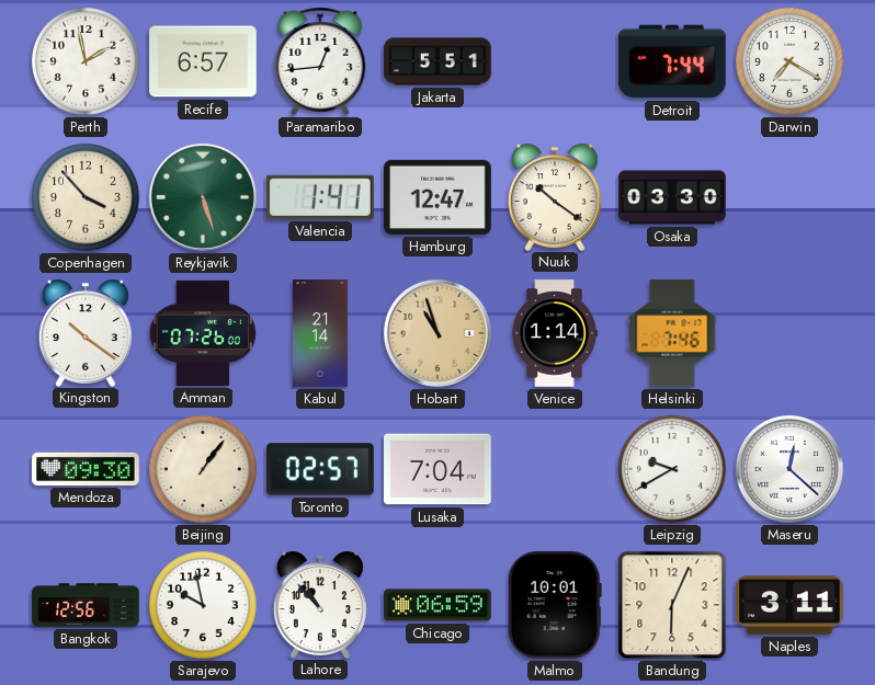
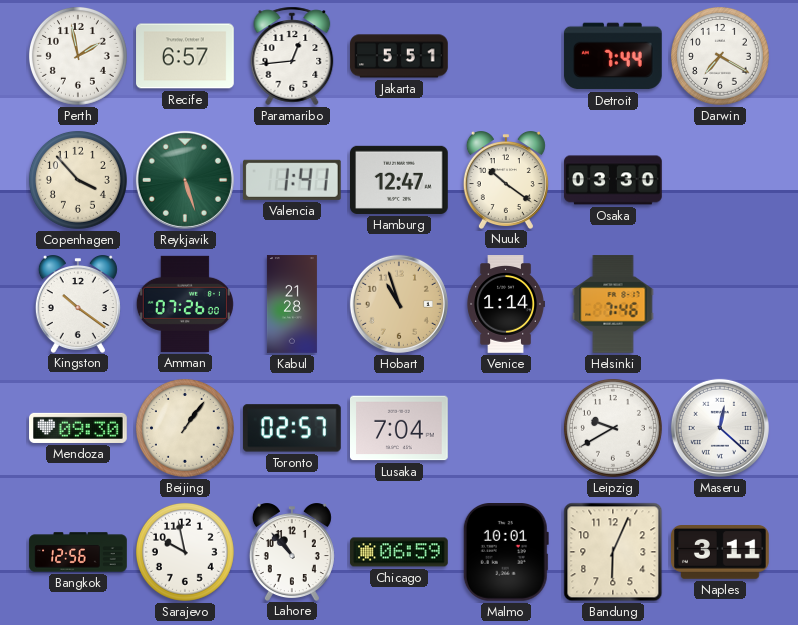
Kabul: 21:14 -> 21:28
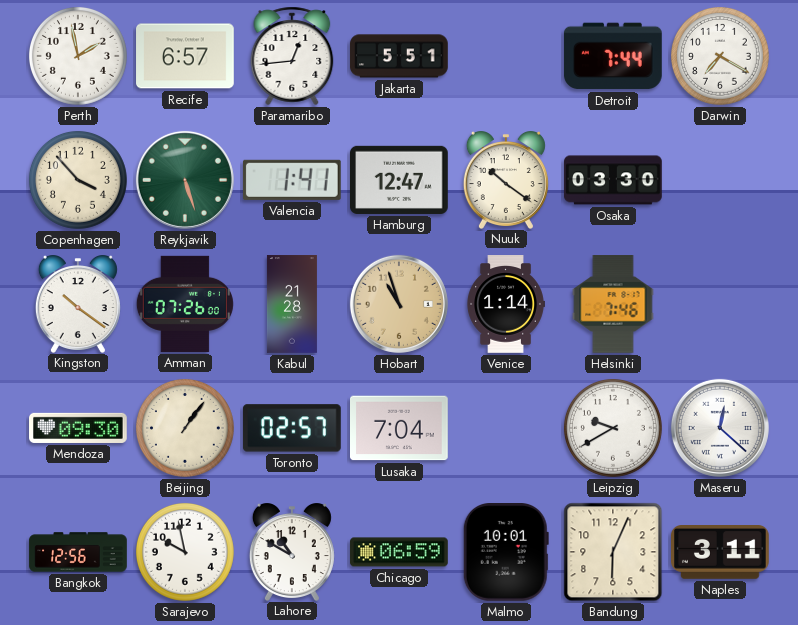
Lahore: 10:53 -> 10:50
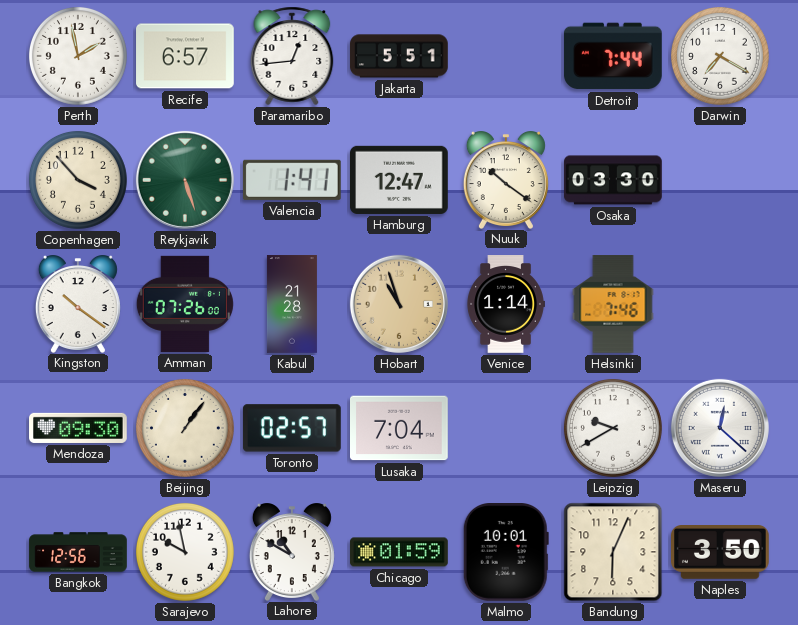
Chicago: 06:59 -> 01:59
Naples: 3:11 -> 3:50
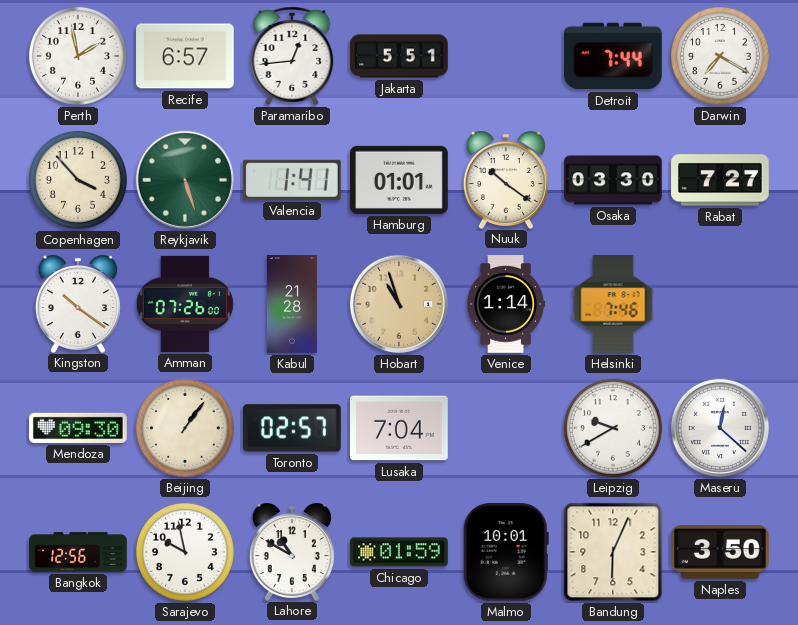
Hamburg: 12:47 -> 01:01
Rabat: none -> 7:27
